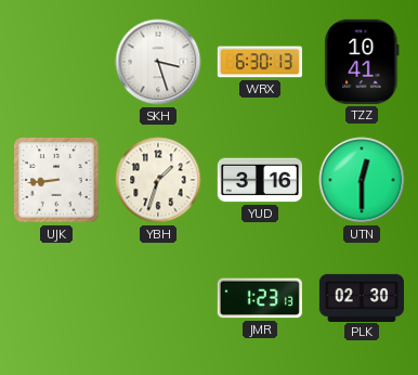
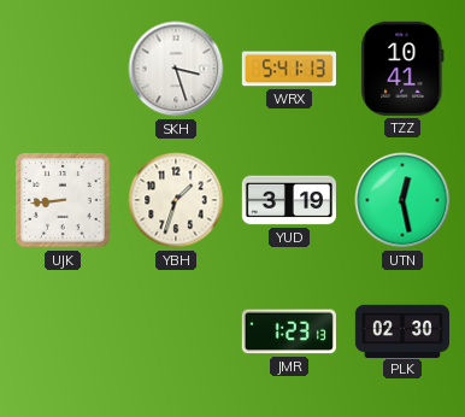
WRX: 6:30 -> 5:41
YUD: 3:16 -> 3:19
UTN: 12:30 -> 12:28
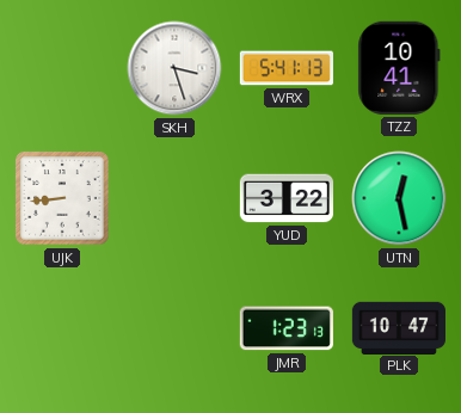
YBH: 1:33 -> none
YUD: 3:19 -> 3:22
PLK: 02:30 -> 10:47
